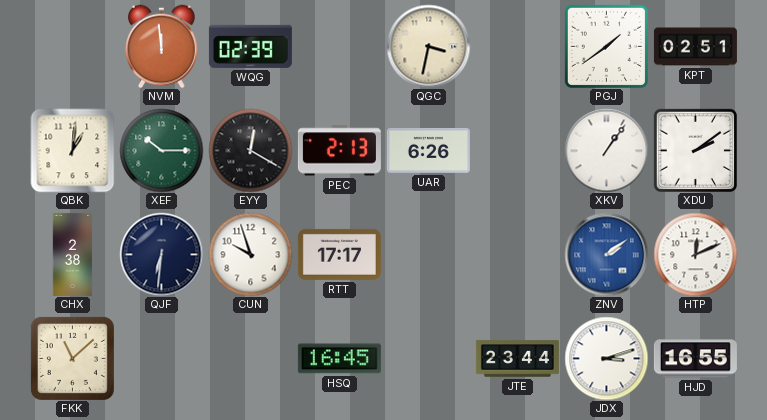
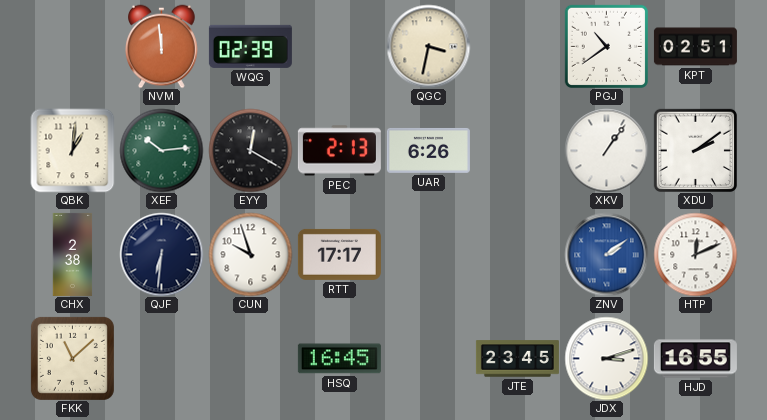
PGJ: 1:39 -> 10:39
XEF: 10:15 -> 10:14
JTE: 23:44 -> 23:45
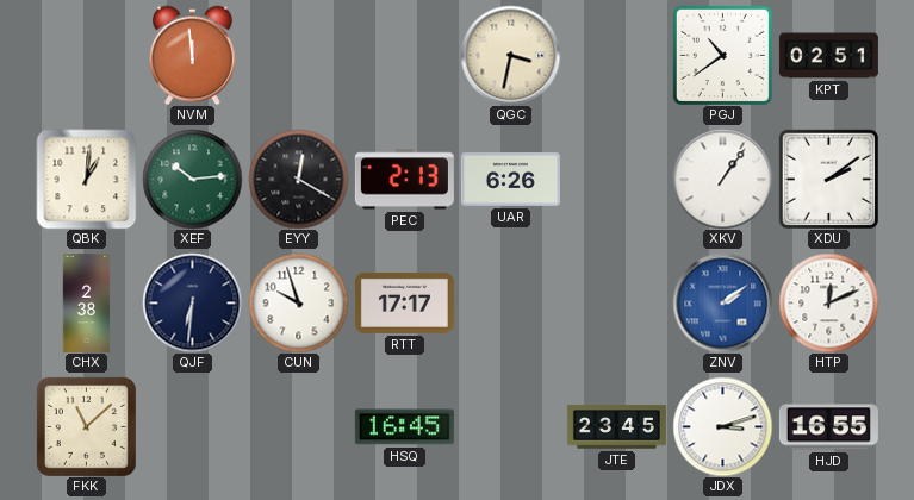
WQG: 02:39 -> none
